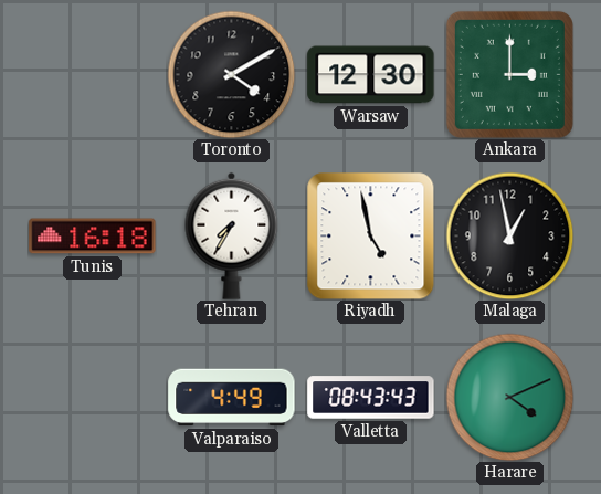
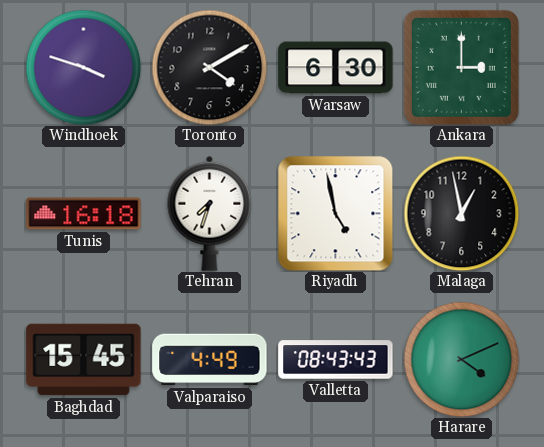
Windhoek: none -> 3:48
Warsaw: 12:30 -> 6:30
Tehran: 7:35 -> 7:33
Baghdad: none -> 15:45
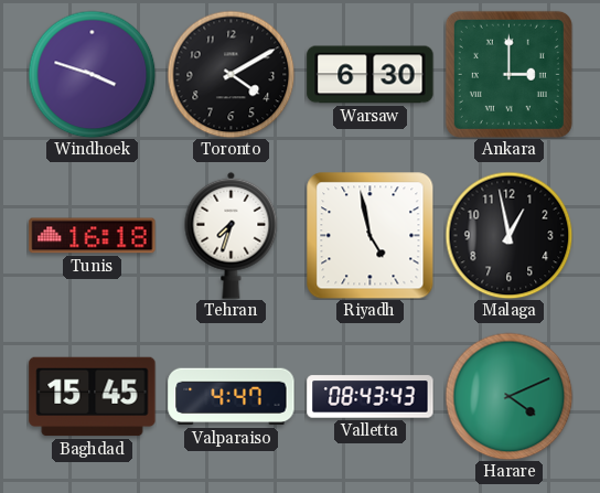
Valparaiso: 4:49 -> 4:47
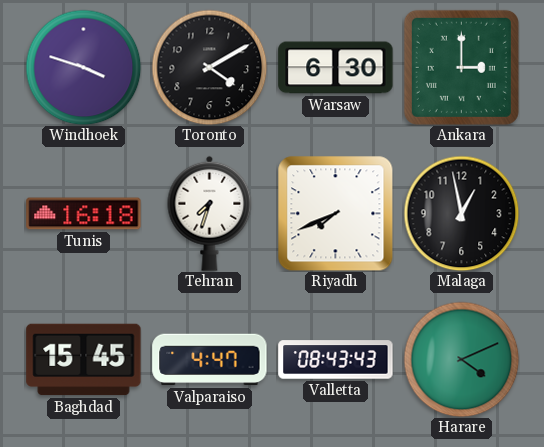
Riyadh: 4:58 -> 7:41
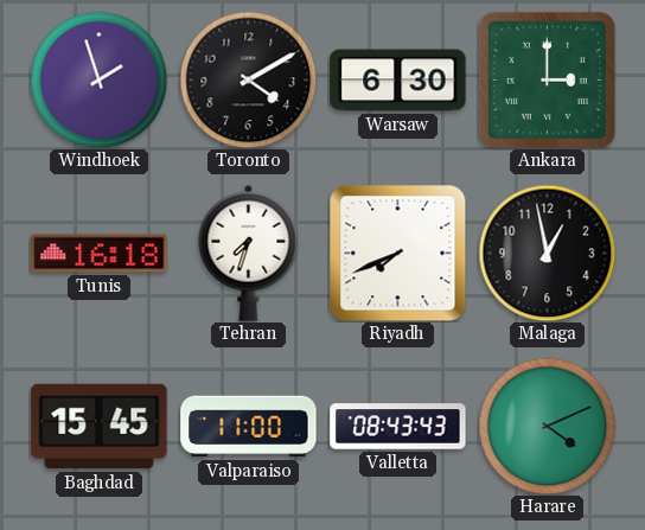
Windhoek: 3:48 -> 1:57
Valparaiso: 4:47 -> 11:00
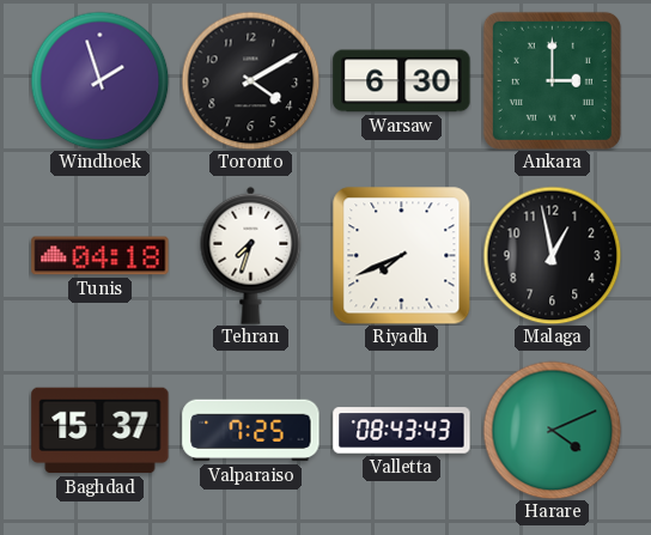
Tunis: 16:18 -> 04:18
Baghdad: 15:45 -> 15:37
Valparaiso: 11:00 -> 7:25
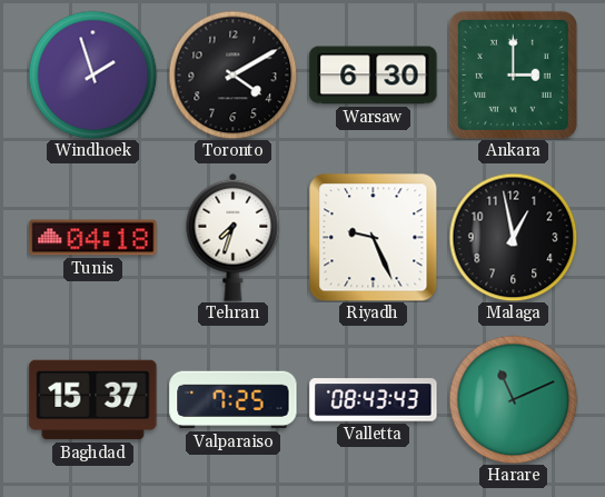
Riyadh: 7:41 -> 9:26
Harare: 4:11 -> 11:11
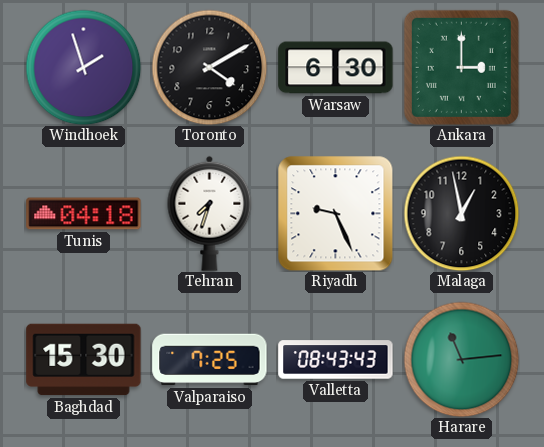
Baghdad: 15:37 -> 15:30
Harare: 11:11 -> 11:14
